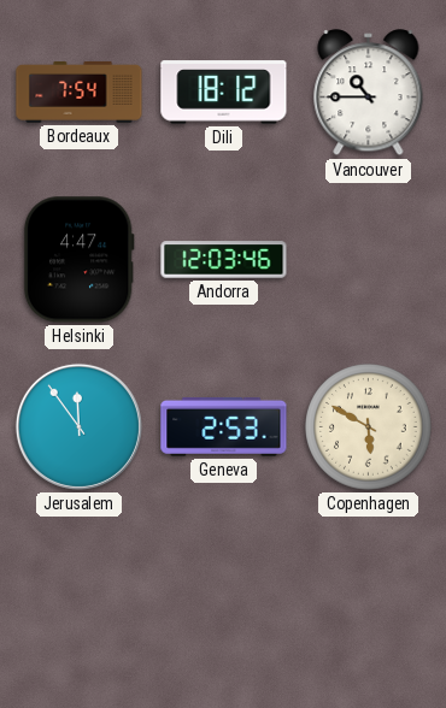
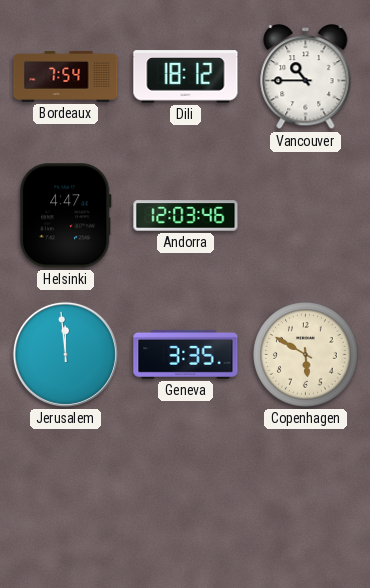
Jerusalem: 11:54 -> 11:59
Geneva: 2:53 -> 3:35
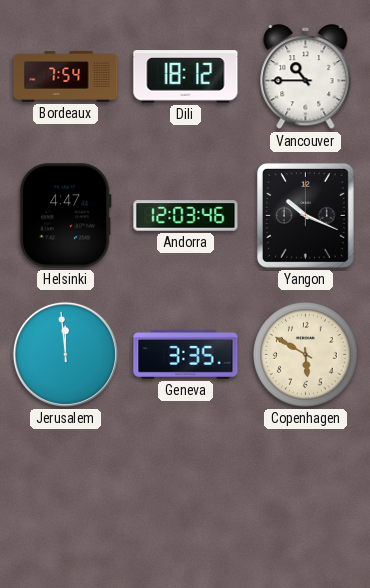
Yangon: none -> 10:19
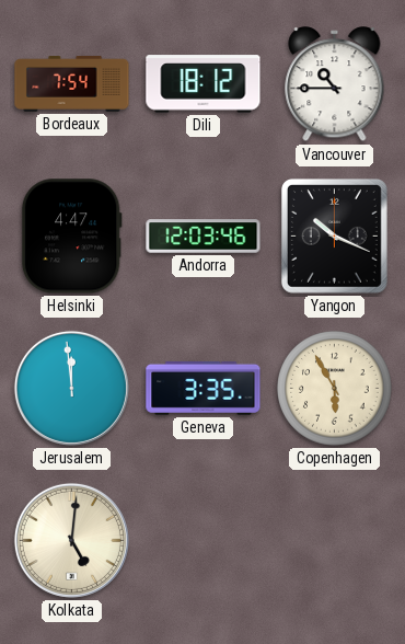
Copenhagen: 5:50 -> 5:55
Kolkata: none -> 5:01
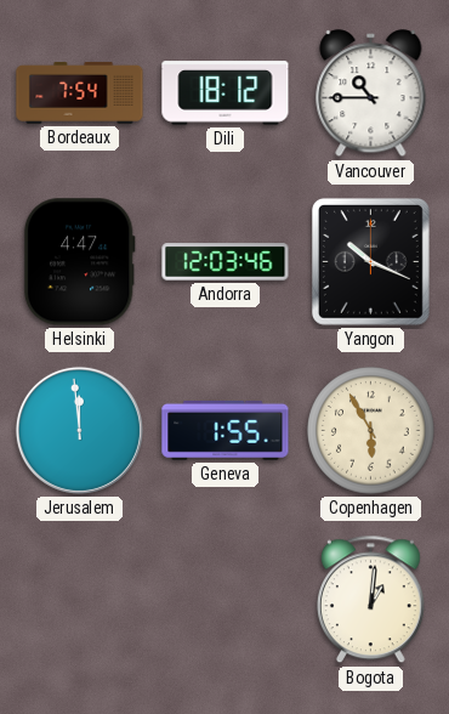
Geneva: 3:35 -> 1:55
Kolkata: 5:01 -> none
Bogota: none -> 1:01
